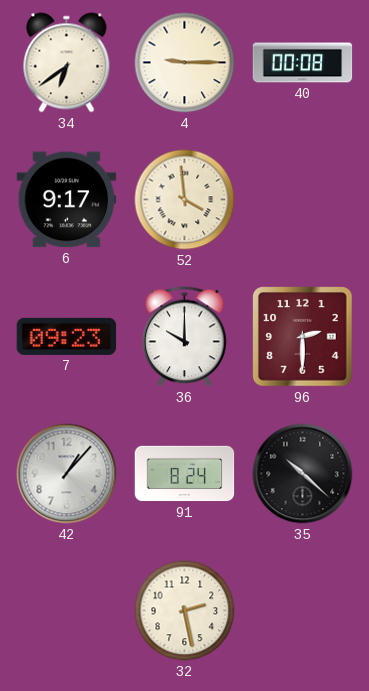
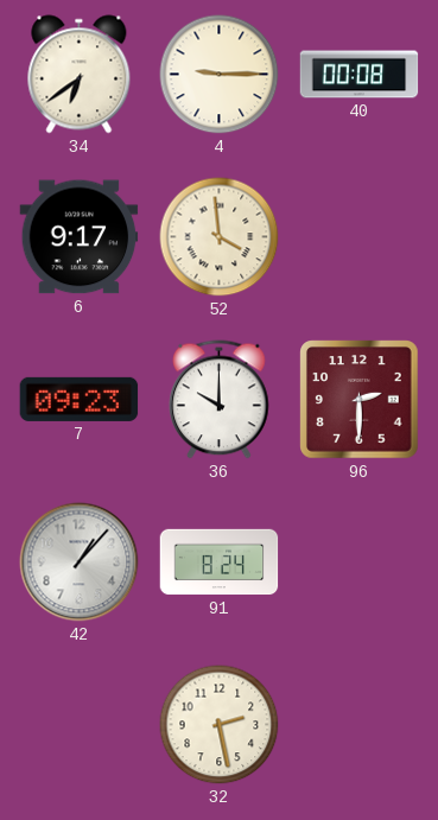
35: 10:22 -> none
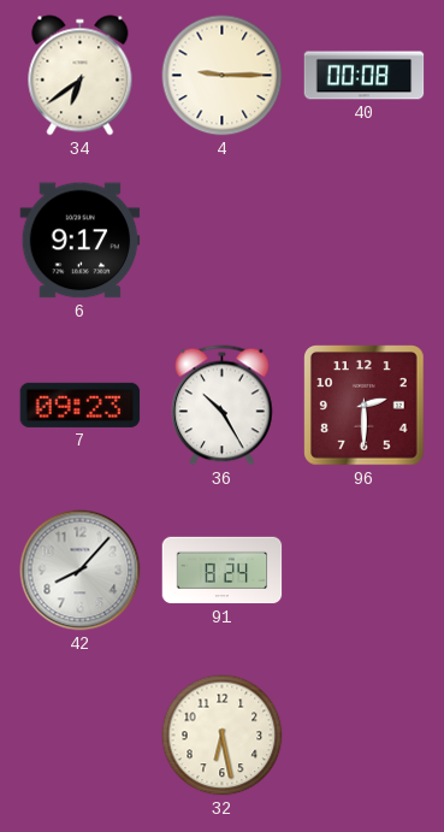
52: 3:59 -> none
36: 10:00 -> 10:25
42: 1:07 -> 8:07
32: 2:28 -> 6:28
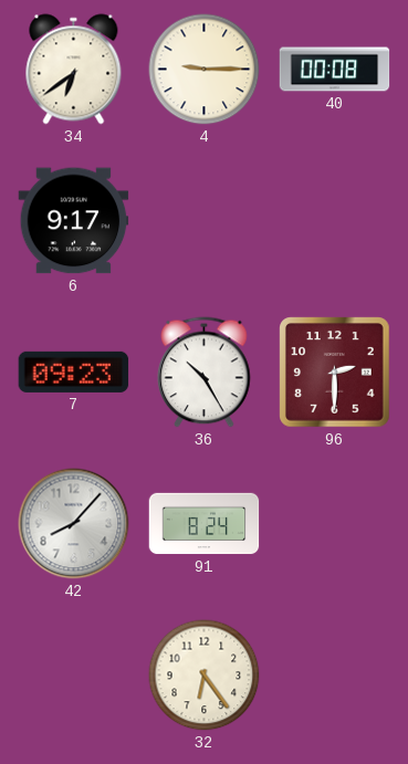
32: 6:28 -> 6:24
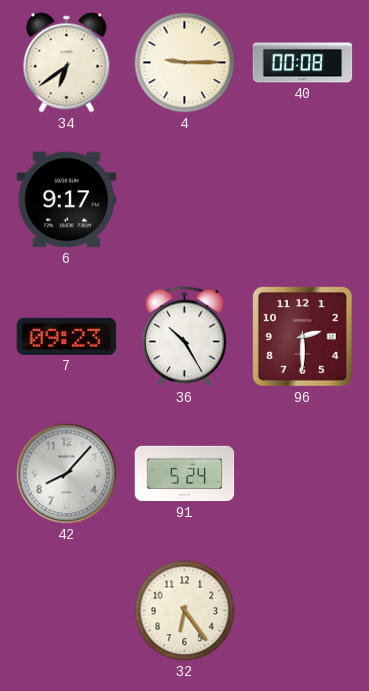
91: 8:24 -> 5:24
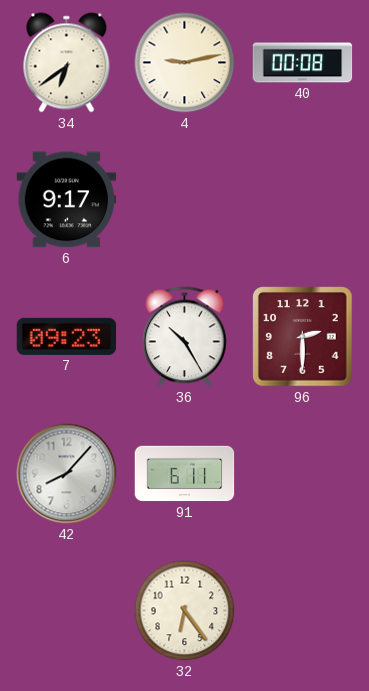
4: 9:15 -> 9:13
91: 5:24 -> 6:11
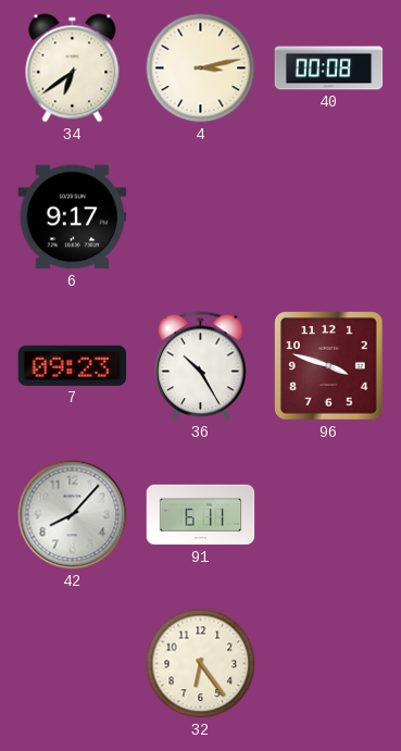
4: 9:13 -> 3:13
96: 2:30 -> 3:48
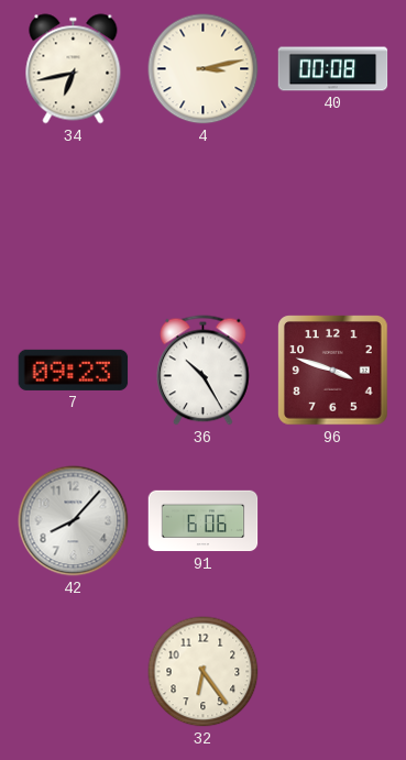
34: 6:39 -> 6:43
6: 9:17 -> none
91: 6:11 -> 6:06
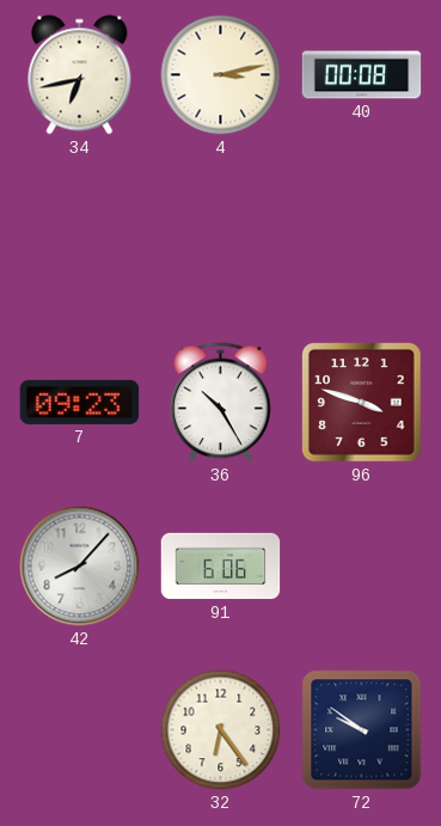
72: none -> 9:51
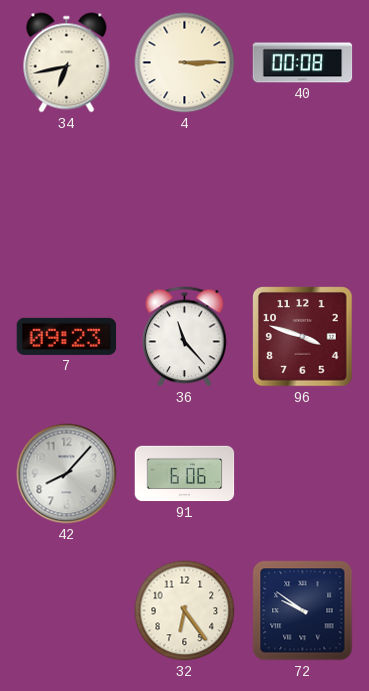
4: 3:13 -> 3:15
36: 10:25 -> 11:23
